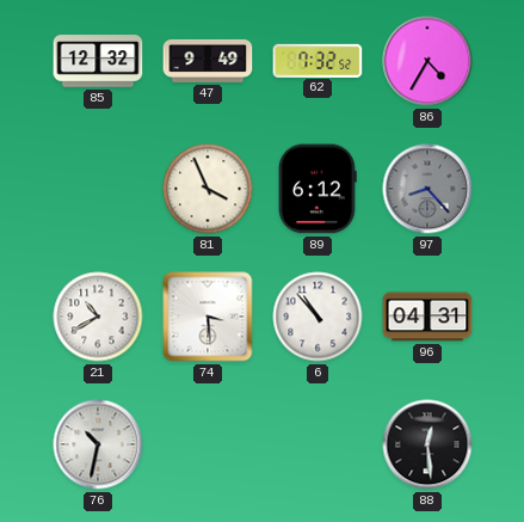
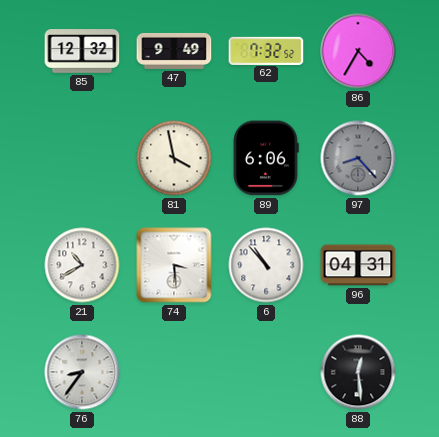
81: 3:56 -> 3:58
89: 6:12 -> 6:06
76: 10:32 -> 8:36
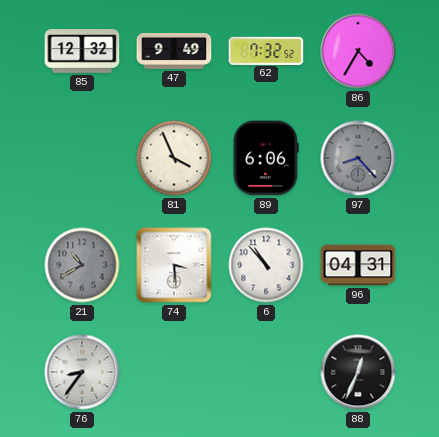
81: 3:58 -> 3:56
21 dial: white -> grey
88: 12:29 -> 12:34
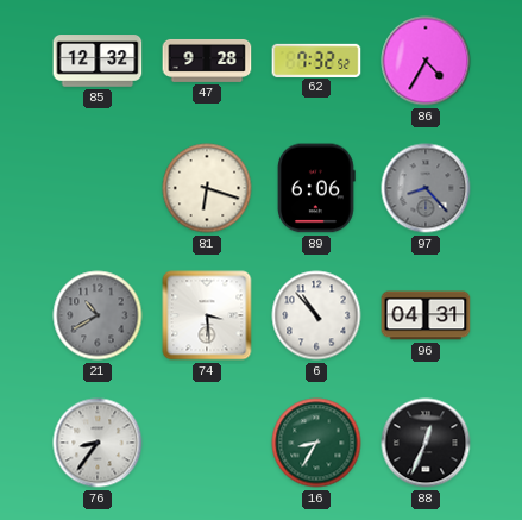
47: 9:49 -> 9:28
81: 3:56 -> 6:18
16: none -> 8:35
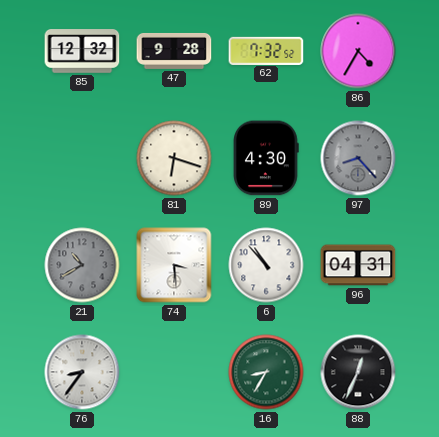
89: 6:06 -> 4:30
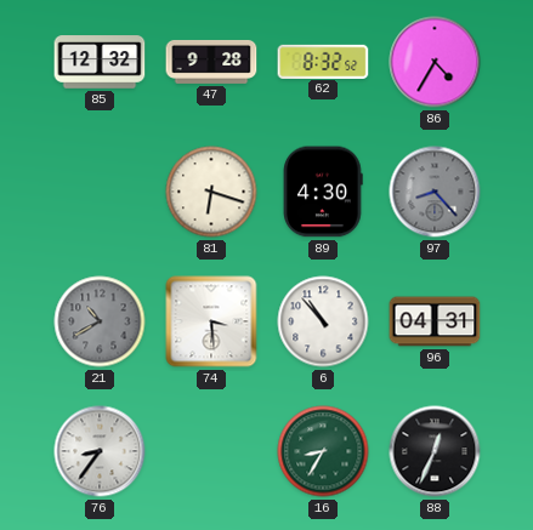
62: 7:32 -> 8:32
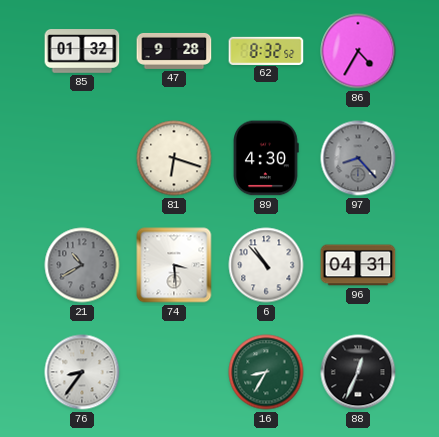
85: 12:32 -> 01:32
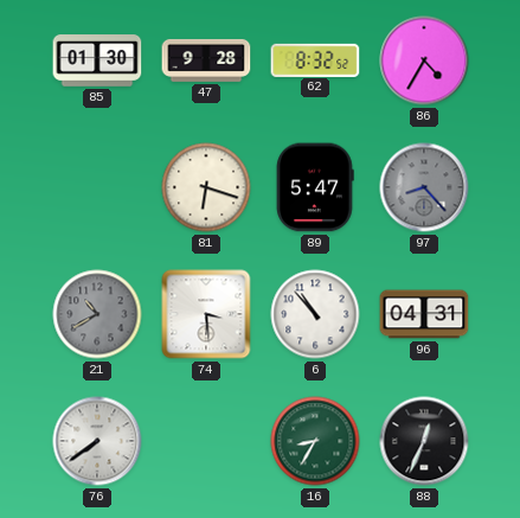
85: 01:32 -> 01:30
89: 4:30 -> 5:47
76: 8:36 -> 7:39
